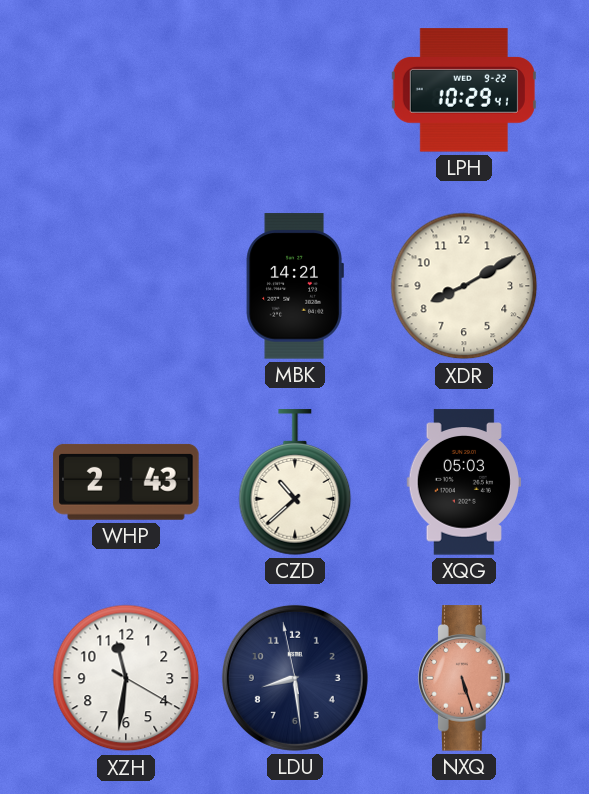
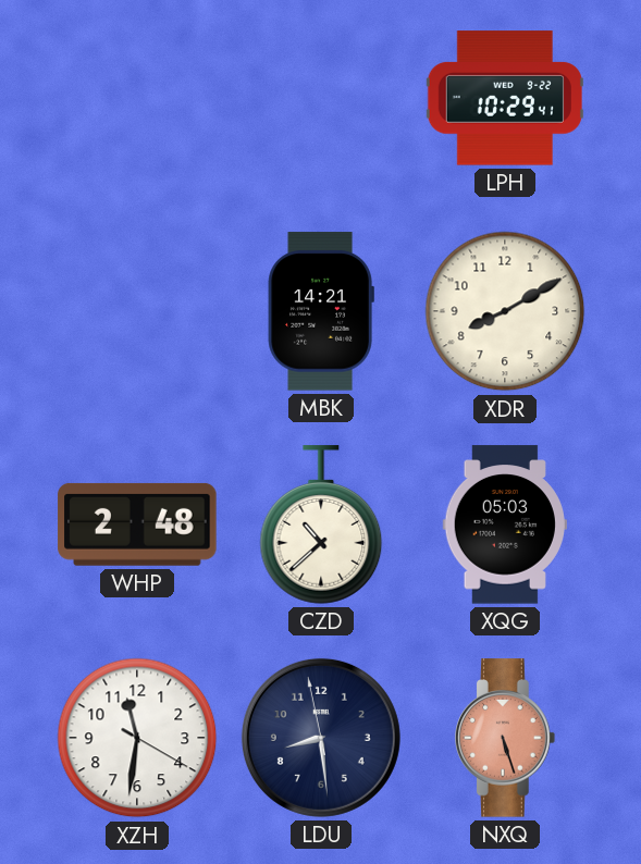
WHP: 2:43 -> 2:48
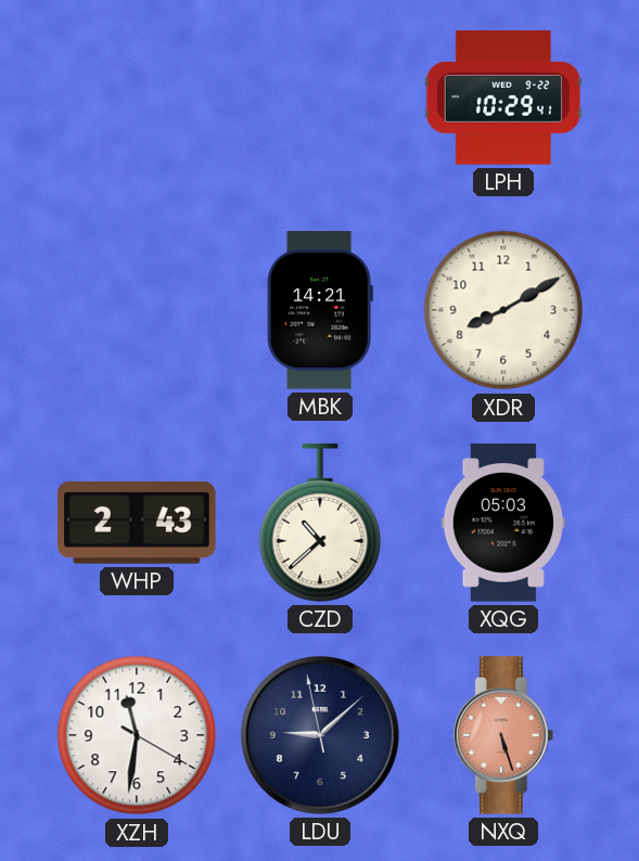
WHP: 2:48 -> 2:43
LDU: 8:28 -> 9:07
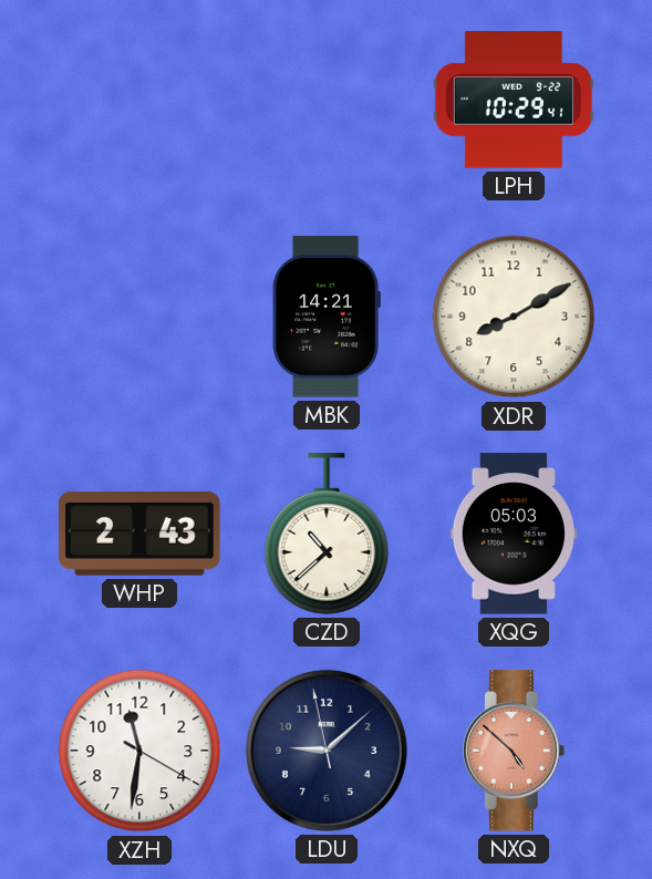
NXQ: 5:27 -> 4:52
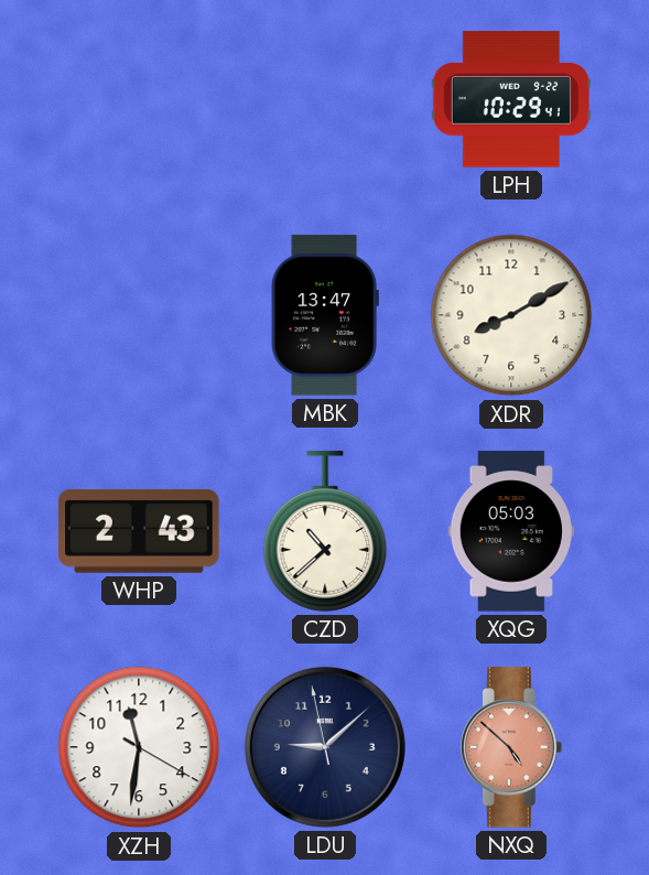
MBK: 14:21 -> 13:47
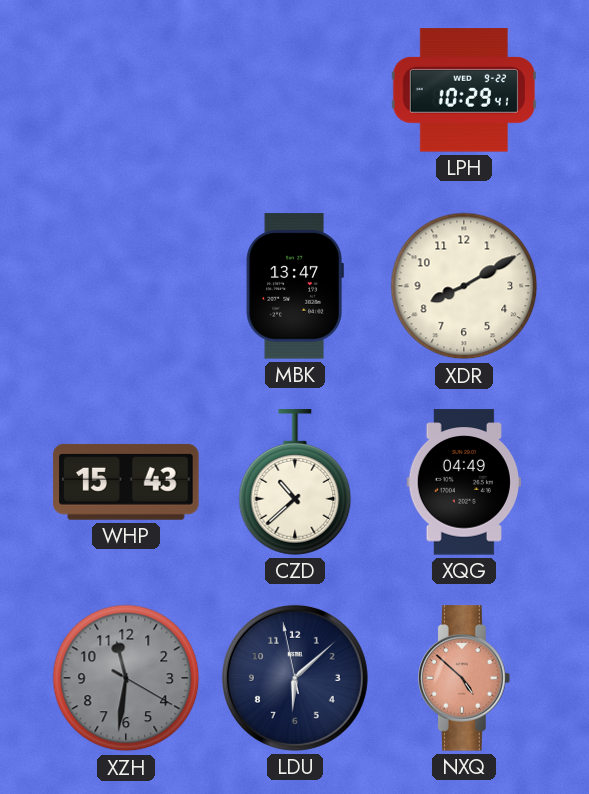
WHP: 2:43 -> 15:43
XQG: 05:03 -> 04:49
XZH dial: white -> grey
LDU: 9:07 -> 6:07
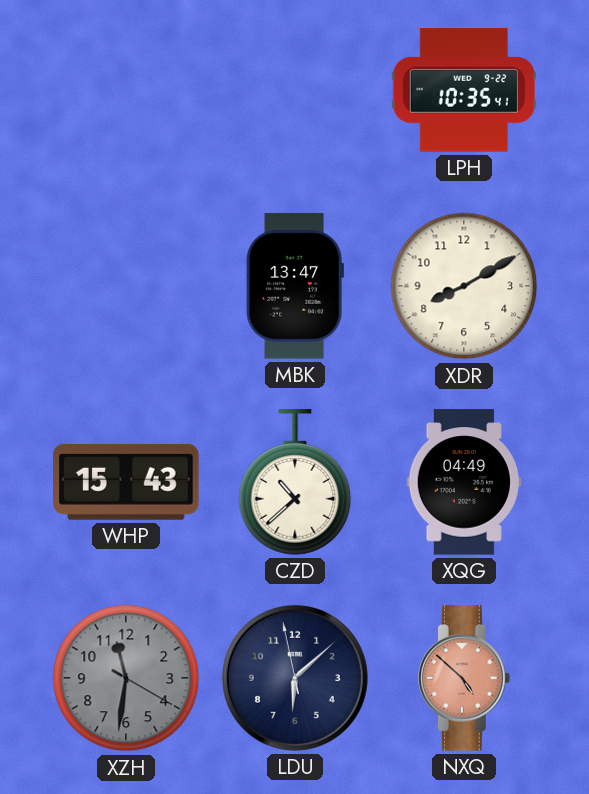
LPH: 10:29 -> 10:35
